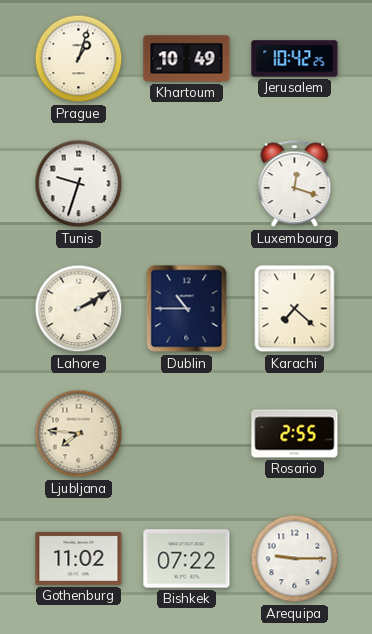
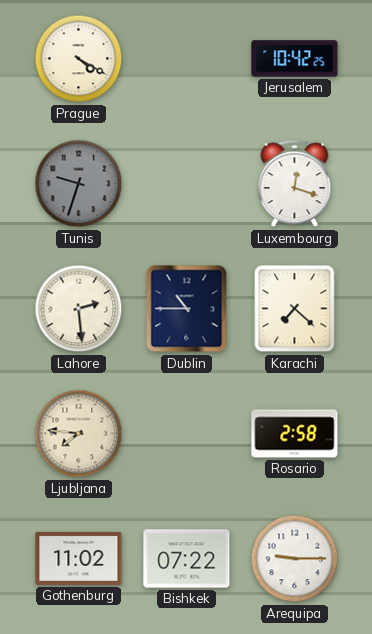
Prague: 1:03 -> 4:20
Khartoum: 10:49 -> none
Tunis dial: white -> grey
Lahore: 2:10 -> 2:29
Rosario: 2:55 -> 2:58
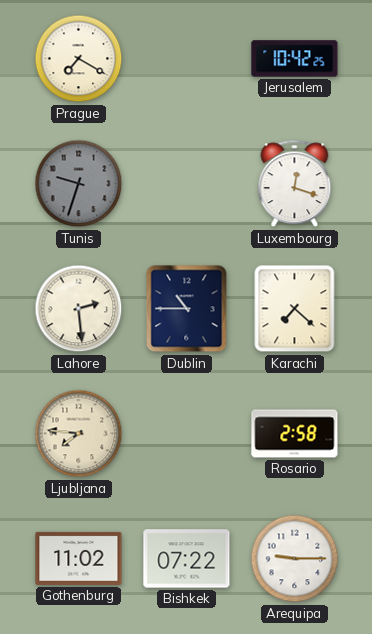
Prague: 4:20 -> 7:20
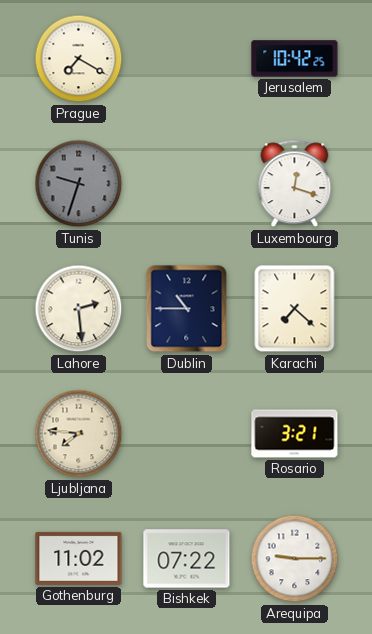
Rosario: 2:58 -> 3:21
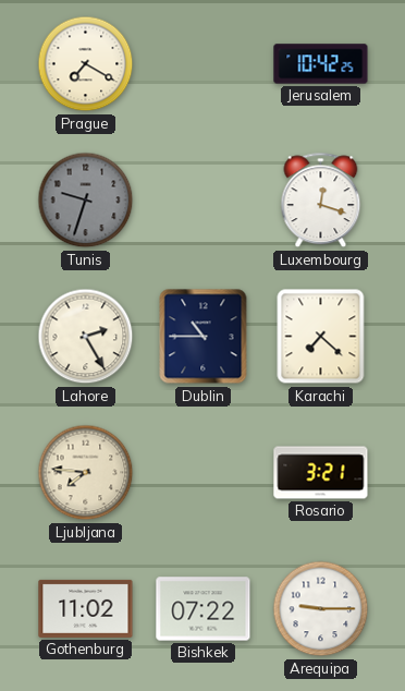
Lahore: 2:29 -> 2:25
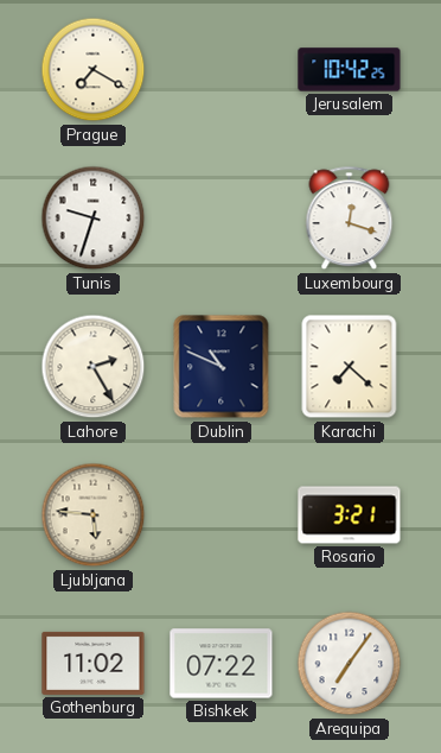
Tunis dial: grey -> white
Dublin: 10:45 -> 10:49
Ljubljana: 7:46 -> 5:46
Arequipa: 9:15 -> 7:06
